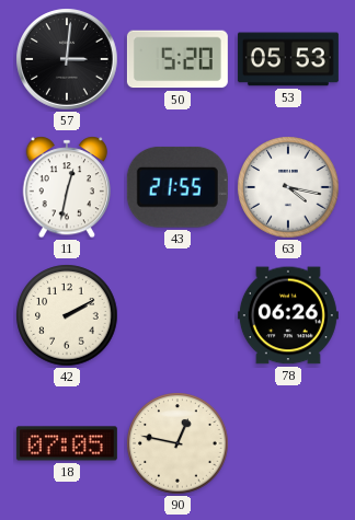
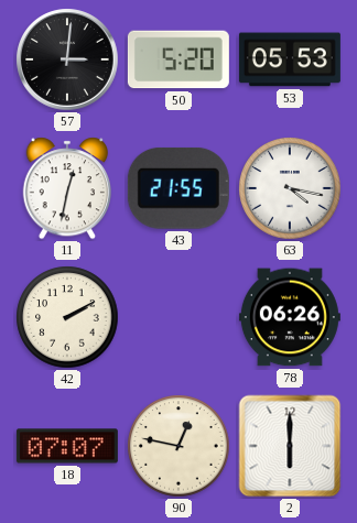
18: 07:05 -> 07:07
2: none -> 6:00
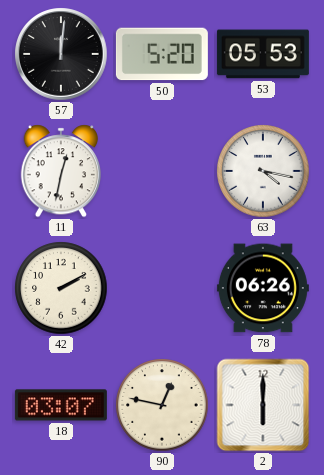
57: 3:01 -> 12:01
43: 21:55 -> none
18: 07:07 -> 03:07
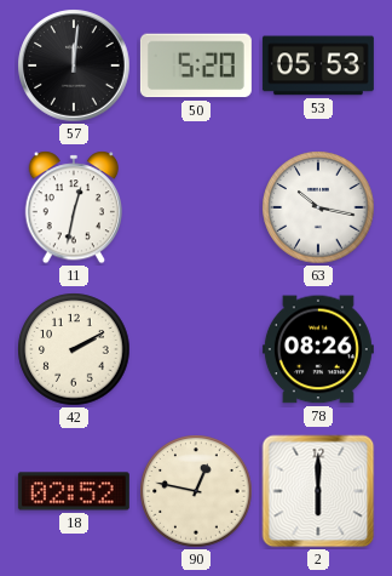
63: 4:17 -> 10:17
78: 06:26 -> 08:26
18: 03:07 -> 02:52
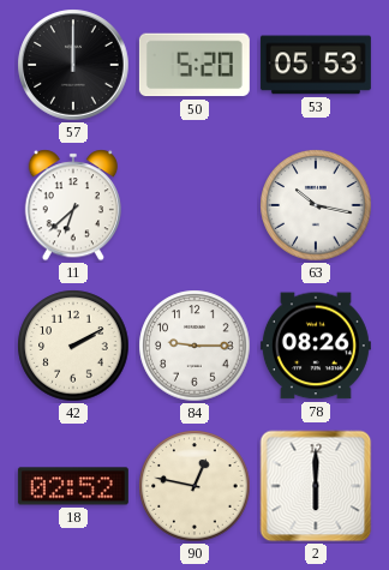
57: 12:01 -> 12:00
11: 12:32 -> 6:38
84: none -> 9:15
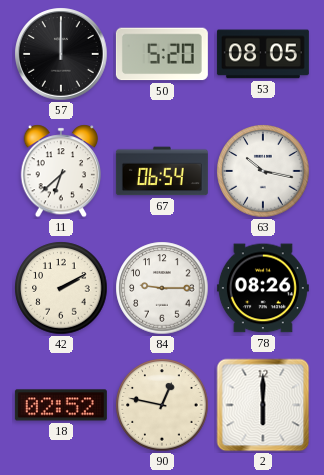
53: 05:53 -> 08:05
67: none -> 06:54
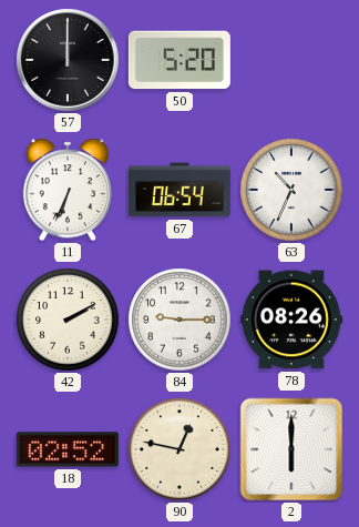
53: 08:05 -> none
11: 6:38 -> 6:34
63: 10:17 -> 10:34
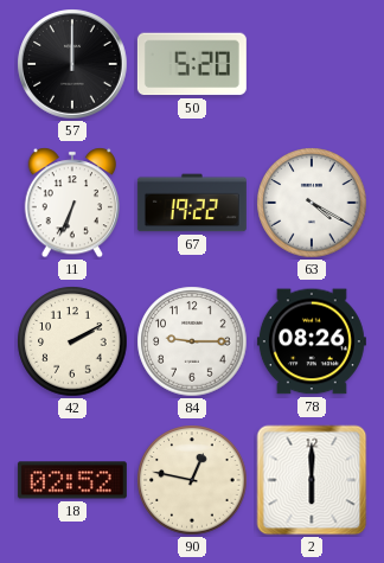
67: 06:54 -> 19:22
63: 10:34 -> 4:20
